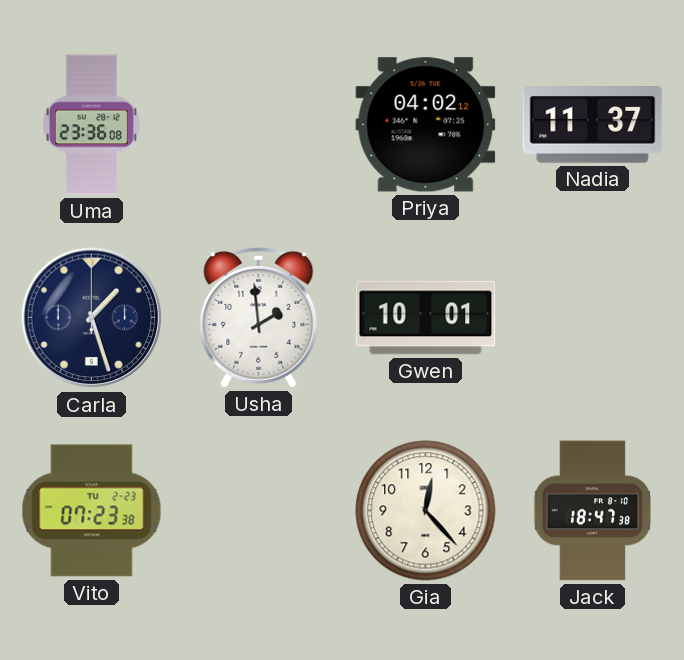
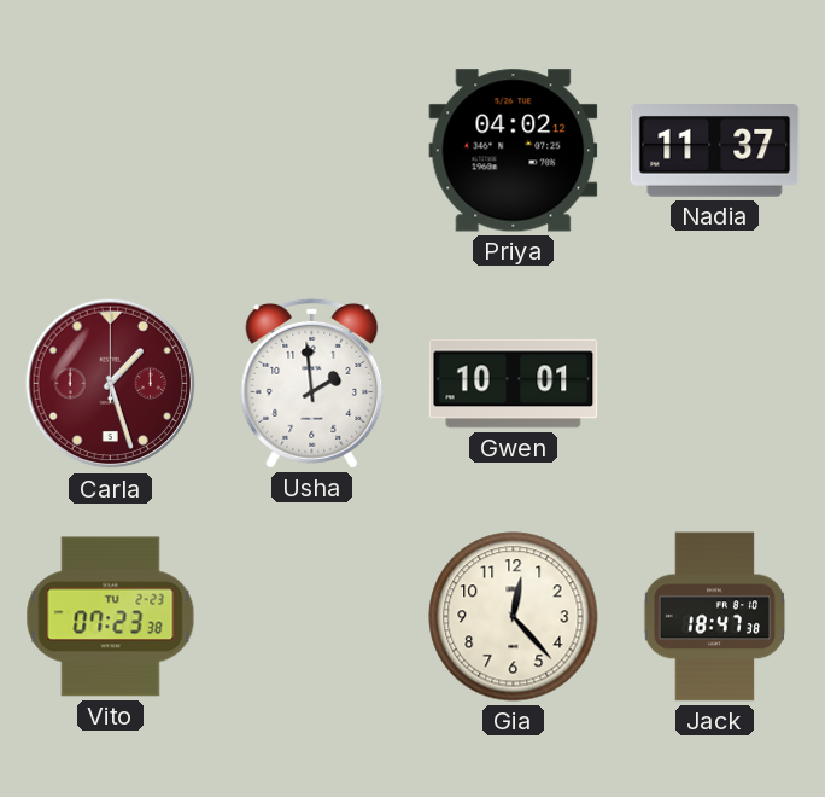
Uma: 23:36 -> none
Carla dial: navy -> burgundy
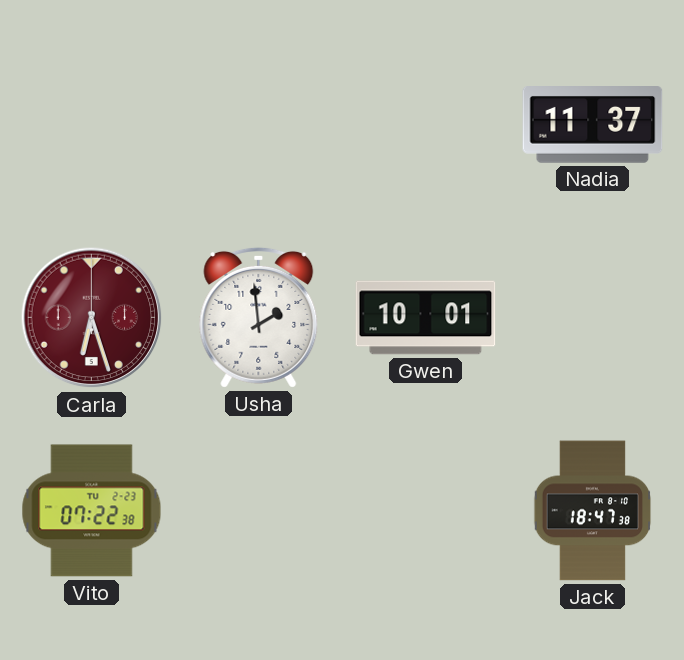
Priya: 04:02 -> none
Carla: 1:27 -> 6:27
Vito: 07:23 -> 07:22
Gia: 12:23 -> none
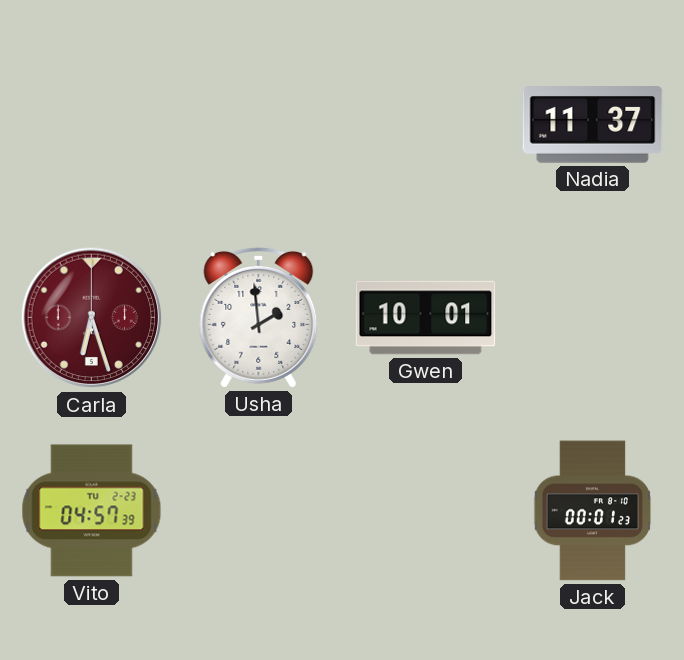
Vito: 07:22 -> 04:57
Jack: 18:47 -> 00:01
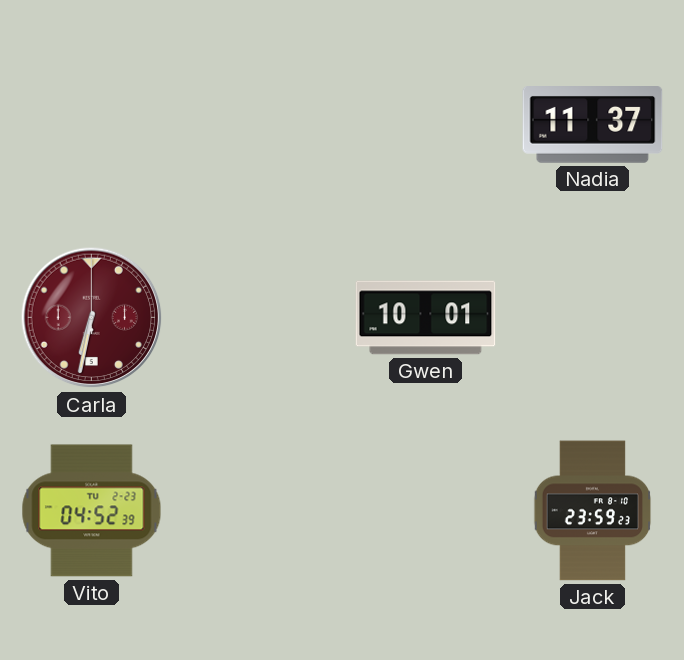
Carla: 6:27 -> 6:32
Usha: 1:59 -> none
Vito: 04:57 -> 04:52
Jack: 00:01 -> 23:59
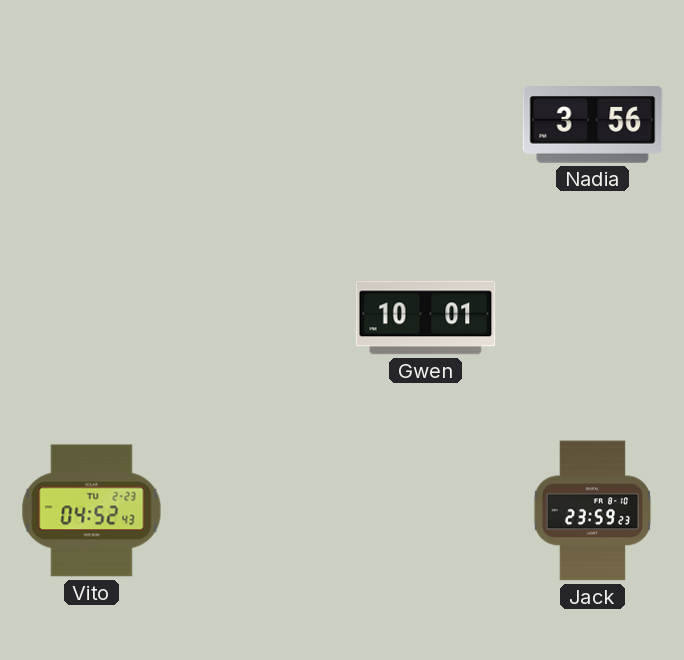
Nadia: 11:37 -> 3:56
Carla: 6:32 -> none
Vito: 04:52:39 -> 04:52:43
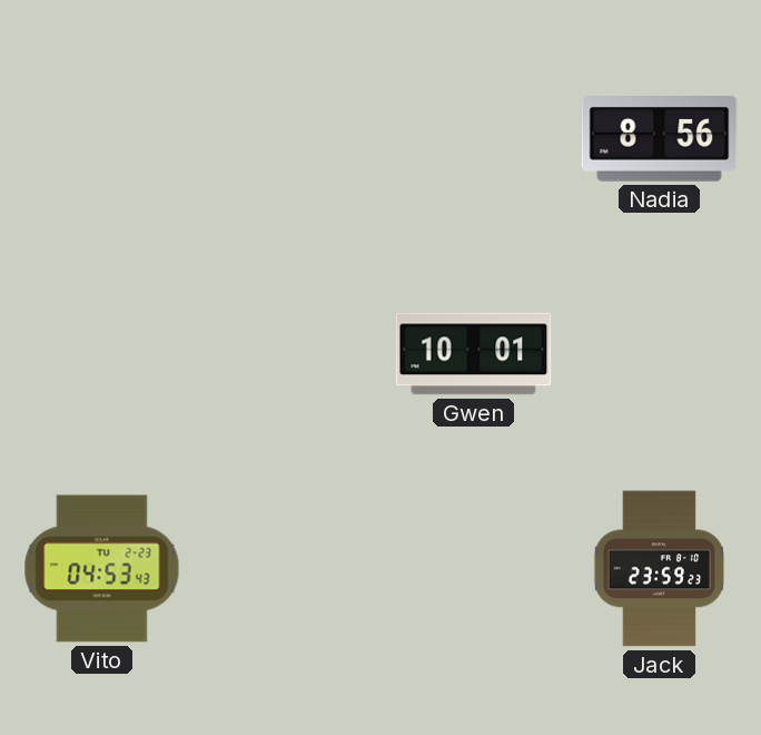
Nadia: 3:56 -> 8:56
Vito: 04:52 -> 04:53
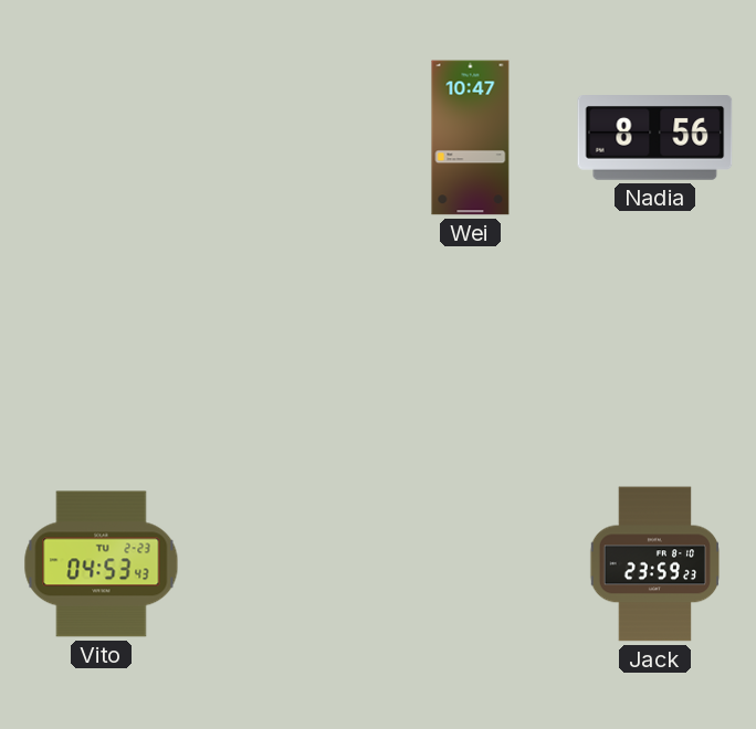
Wei: none -> 10:47
Gwen: 10:01 -> none
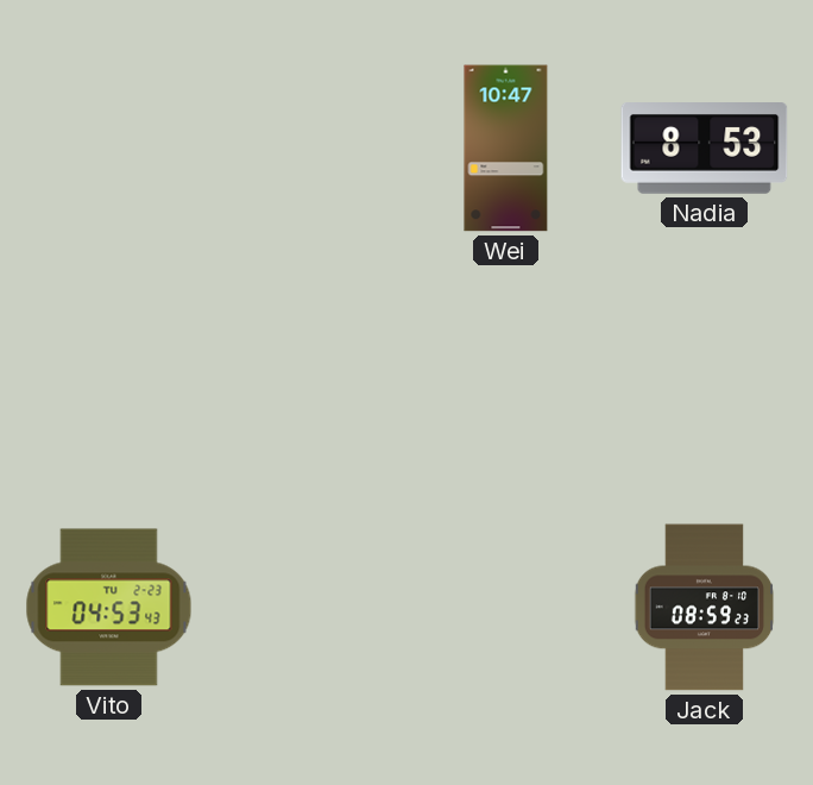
Nadia: 8:56 -> 8:53
Jack: 23:59 -> 08:59
